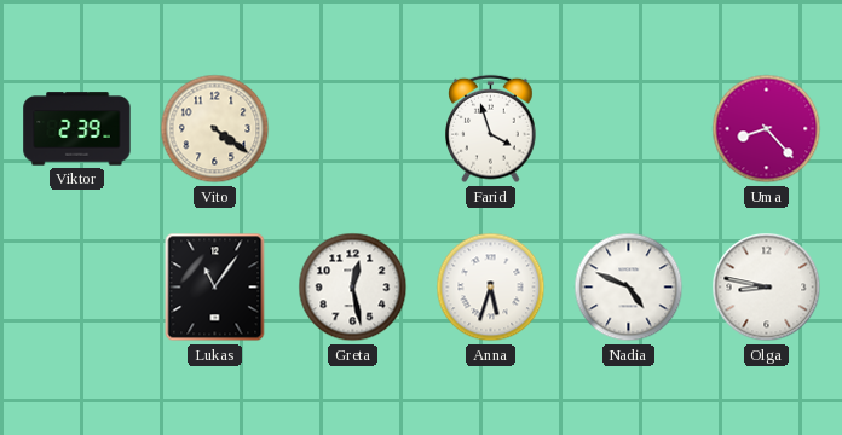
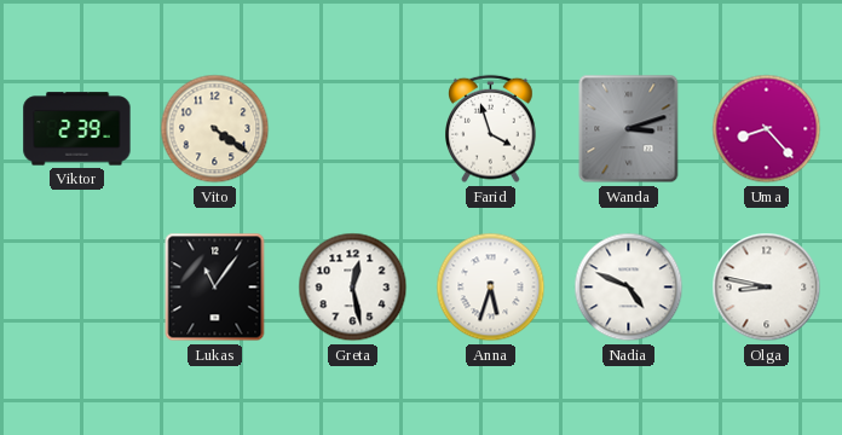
Wanda: none -> 3:12
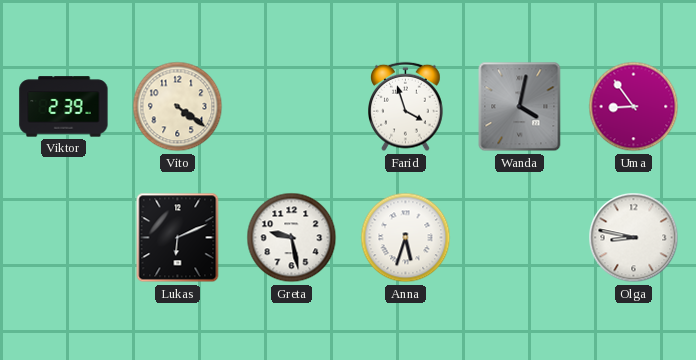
Wanda: 3:12 -> 4:02
Uma: 8:23 -> 8:54
Lukas: 11:06 -> 6:11
Greta: 12:28 -> 9:28
Nadia: 4:49 -> none
